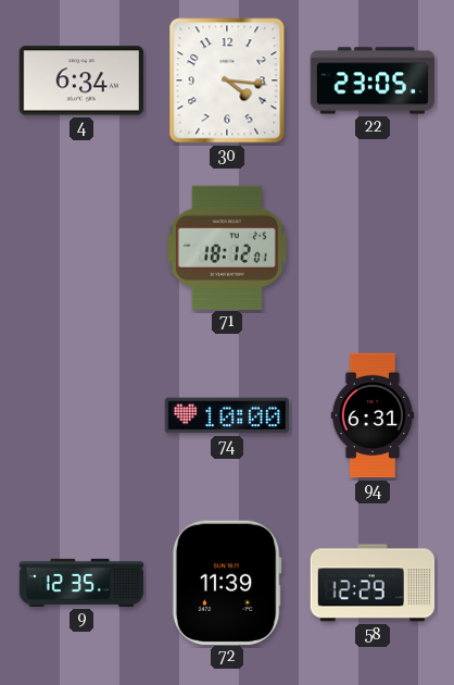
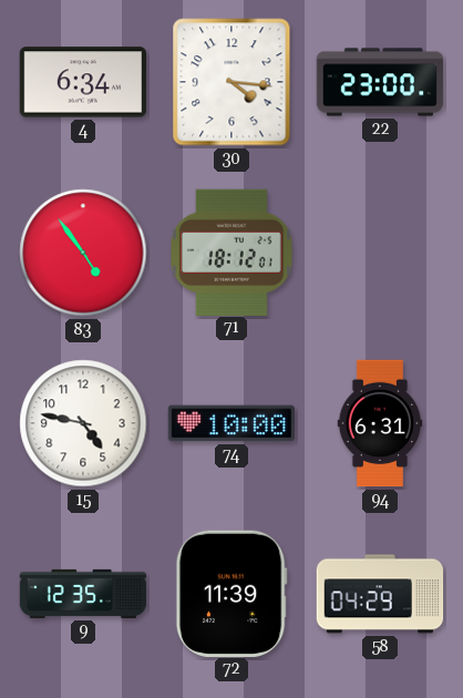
22: 23:05 -> 23:00
83: none -> 4:54
15: none -> 4:47
58: 12:29 -> 04:29
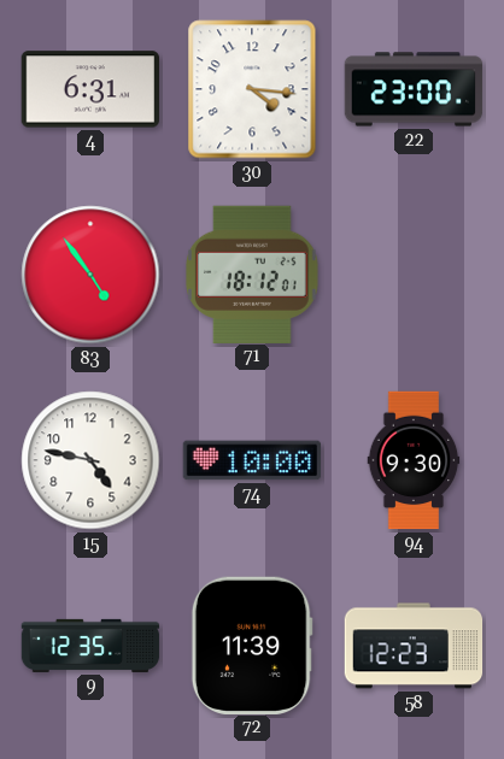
4: 6:34 -> 6:31
94: 6:31 -> 9:30
58: 04:29 -> 12:23
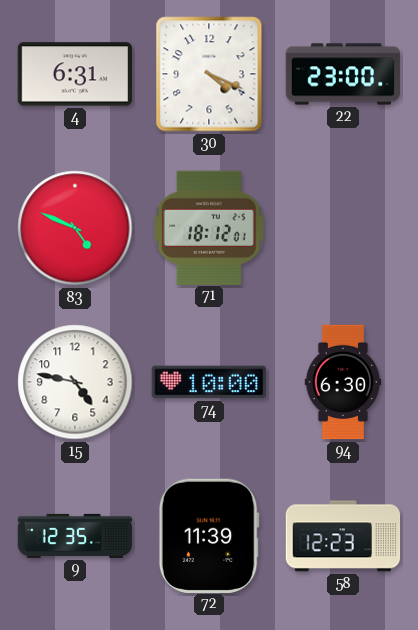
30: 4:16 -> 4:19
83: 4:54 -> 4:49
94: 9:30 -> 6:30
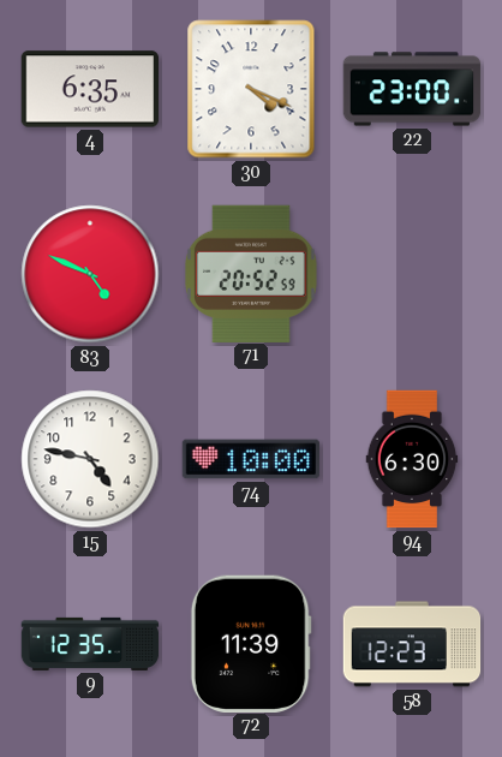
4: 6:31 -> 6:35
71: 18:12 -> 20:52
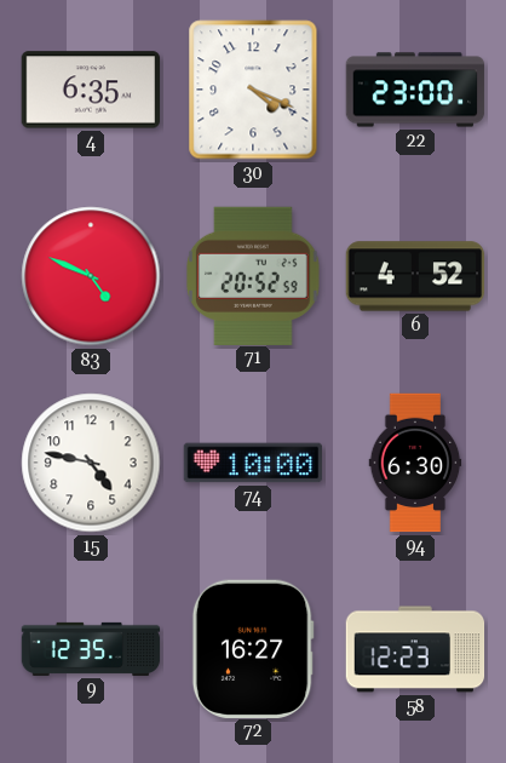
6: none -> 4:52
72: 11:39 -> 16:27
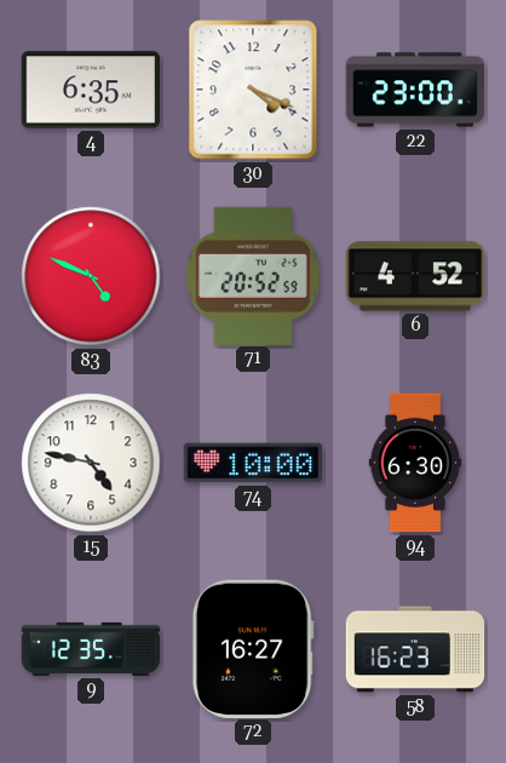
58: 12:23 -> 16:23
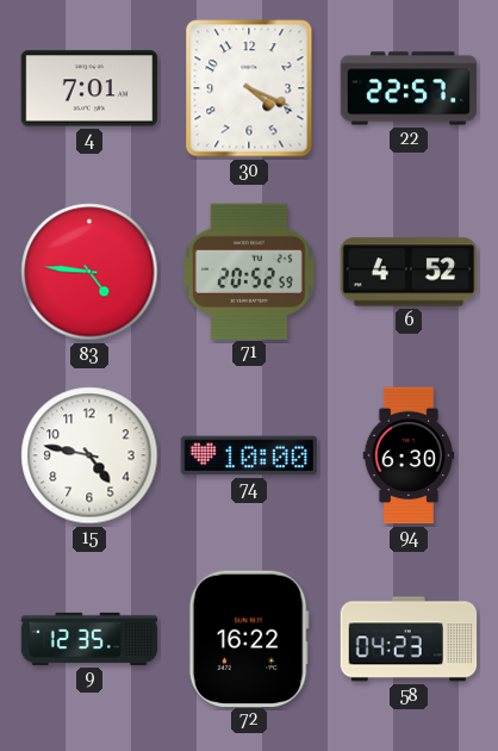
4: 6:35 -> 7:01
22: 23:00 -> 22:57
83: 4:49 -> 4:46
72: 16:27 -> 16:22
58: 16:23 -> 04:23
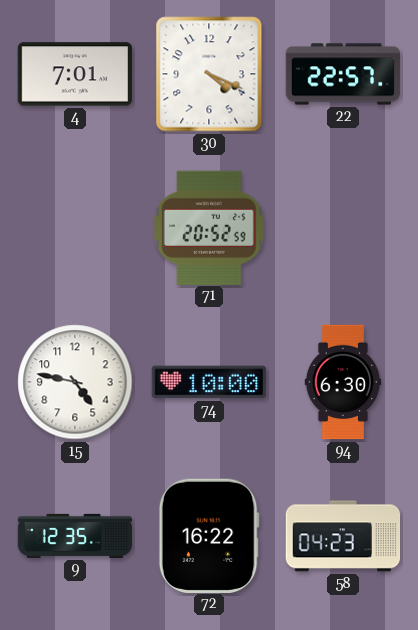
83: 4:46 -> none
6: 4:52 -> none
